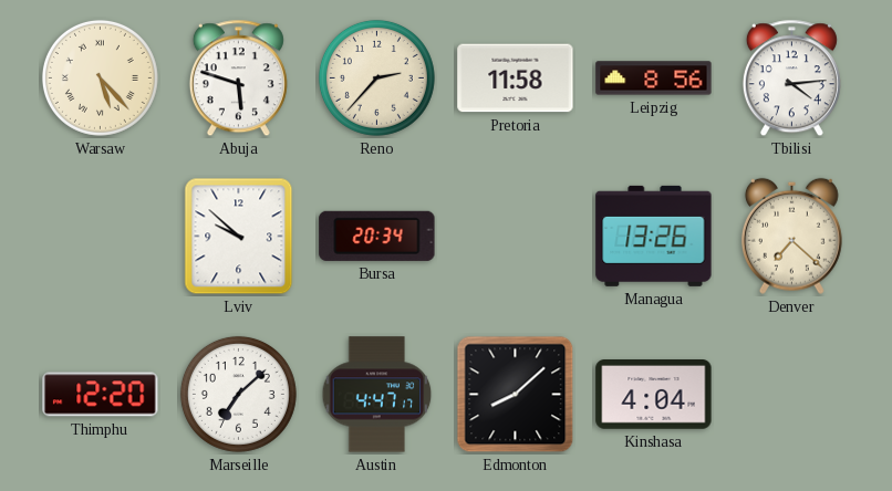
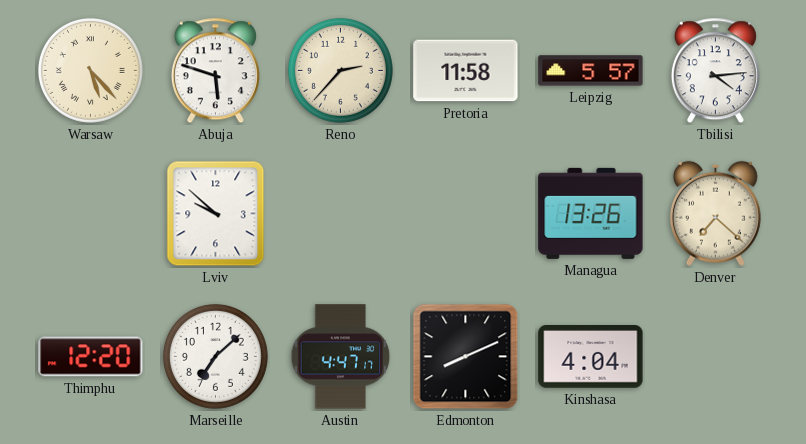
Leipzig: 8:56 -> 5:57
Bursa: 20:34 -> none
Edmonton: 8:08 -> 8:11
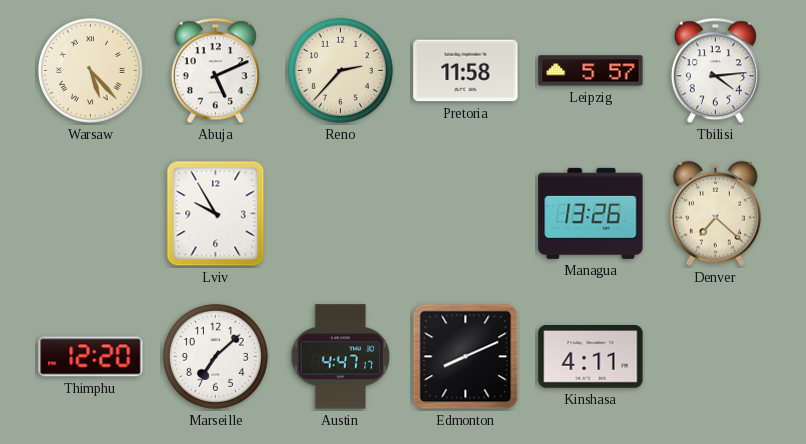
Abuja: 5:48 -> 5:11
Lviv: 9:52 -> 9:55
Kinshasa: 4:04 -> 4:11
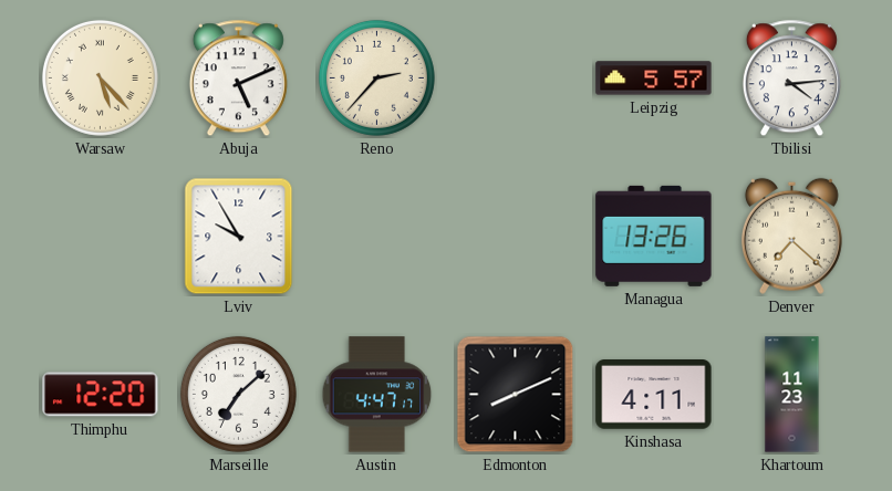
Pretoria: 11:58 -> none
Khartoum: none -> 11:23
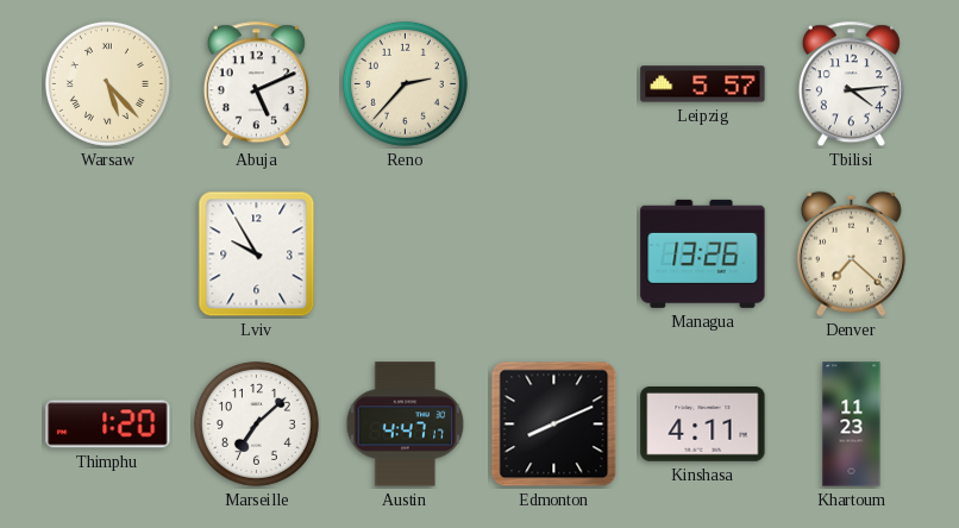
Thimphu: 12:20 -> 1:20
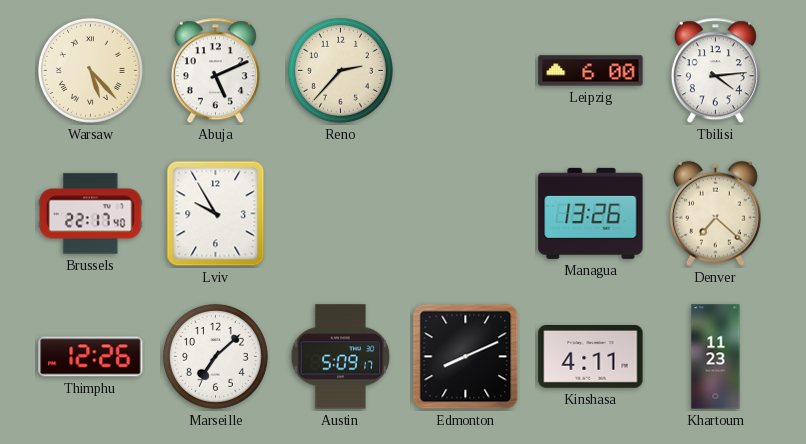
Leipzig: 5:57 -> 6:00
Brussels: none -> 22:17
Thimphu: 1:20 -> 12:26
Austin: 4:47 -> 5:09
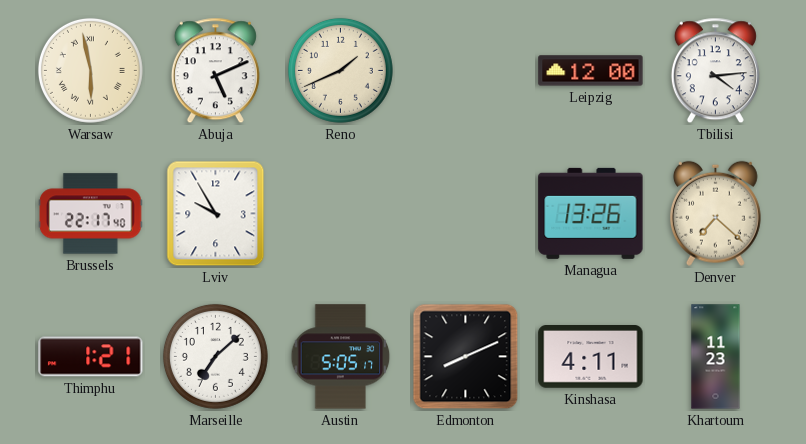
Warsaw: 5:23 -> 5:58
Reno: 2:37 -> 1:41
Leipzig: 6:00 -> 12:00
Thimphu: 12:26 -> 1:21
Austin: 5:09 -> 5:05
